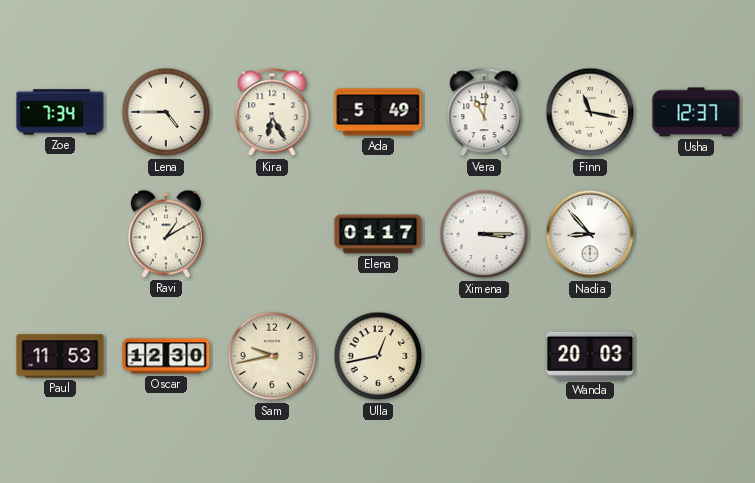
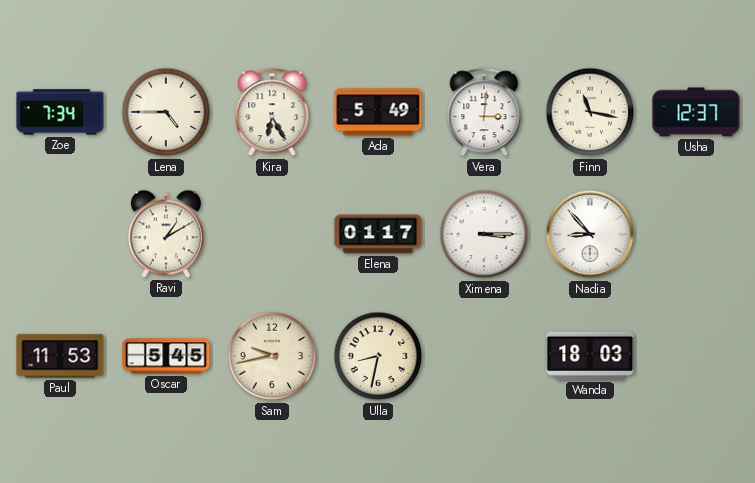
Vera: 11:01 -> 3:01
Oscar: 12:30 -> 5:45
Ulla: 12:43 -> 8:32
Wanda: 20:03 -> 18:03
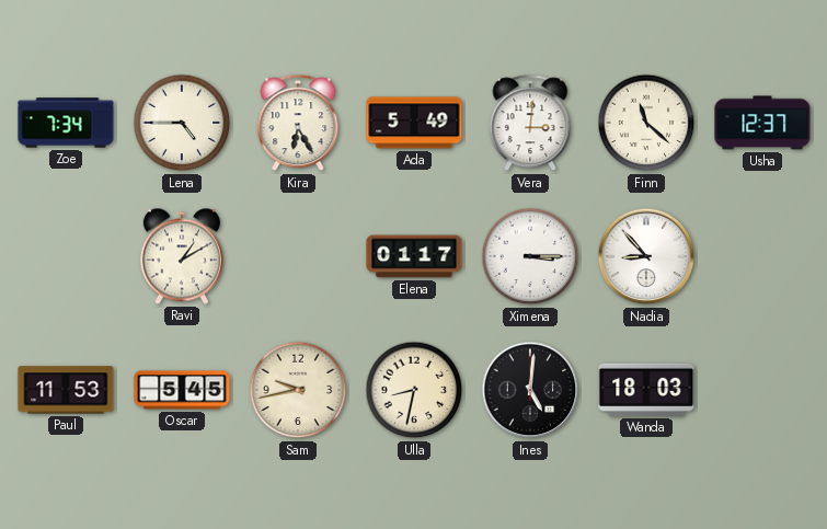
Finn: 11:17 -> 11:22
Ines: none -> 5:01
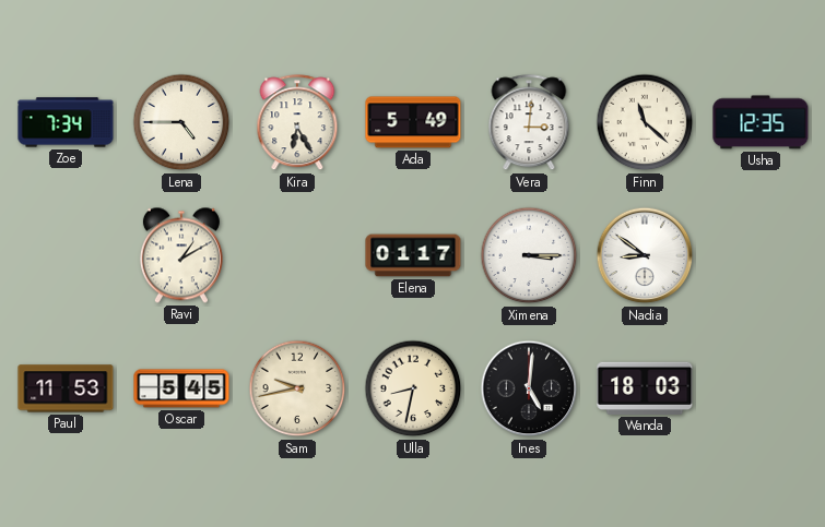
Usha: 12:37 -> 12:35
Nadia: 8:53 -> 8:51
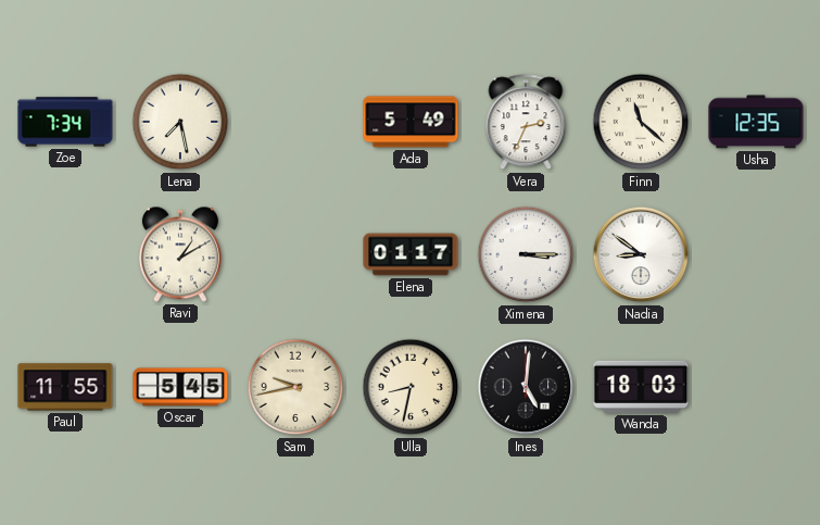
Lena: 4:45 -> 7:28
Kira: 6:25 -> none
Vera: 3:01 -> 2:34
Paul: 11:53 -> 11:55
